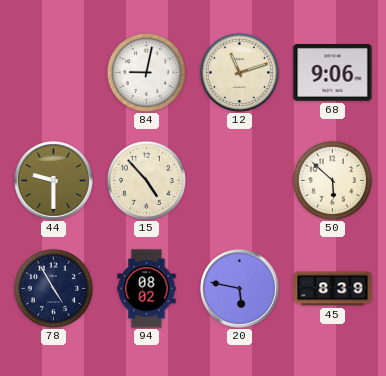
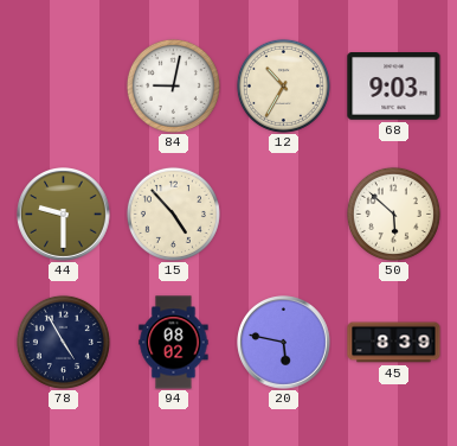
12: 11:12 -> 10:35
68: 9:06 -> 9:03
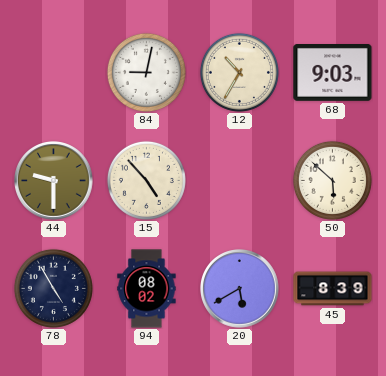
20: 5:47 -> 5:40
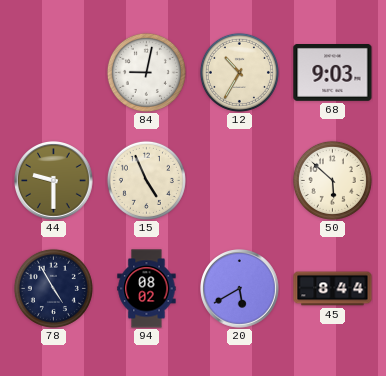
15: 4:53 -> 4:56
45: 8:39 -> 8:44
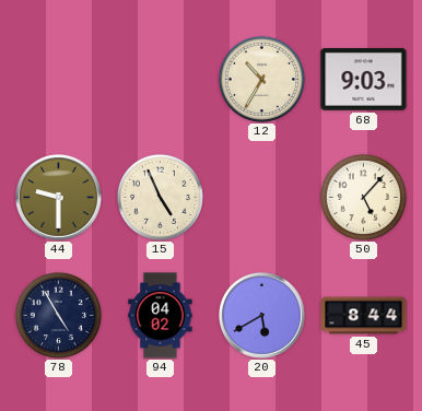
84: 9:02 -> none
50: 5:52 -> 5:07
94: 08:02 -> 04:02
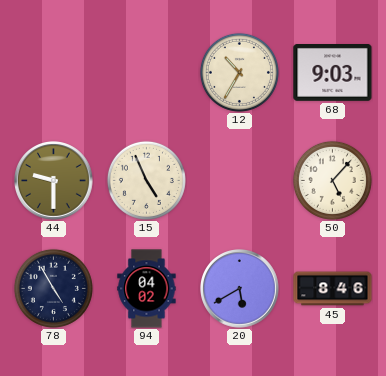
45: 8:44 -> 8:46
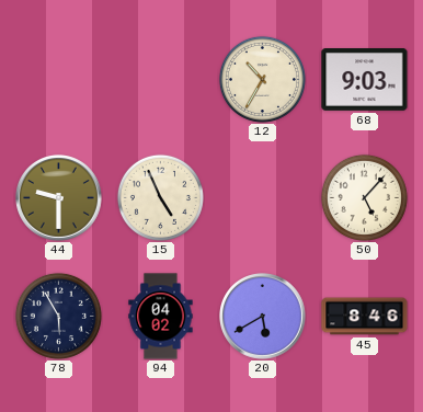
78: 4:55 -> 5:55
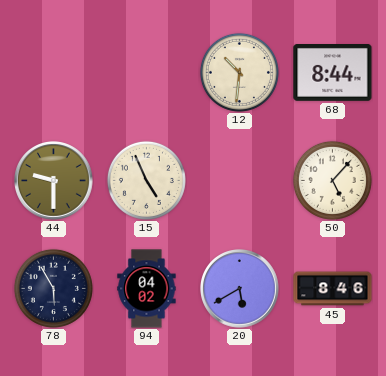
12: 10:35 -> 10:31
68: 9:03 -> 8:44
